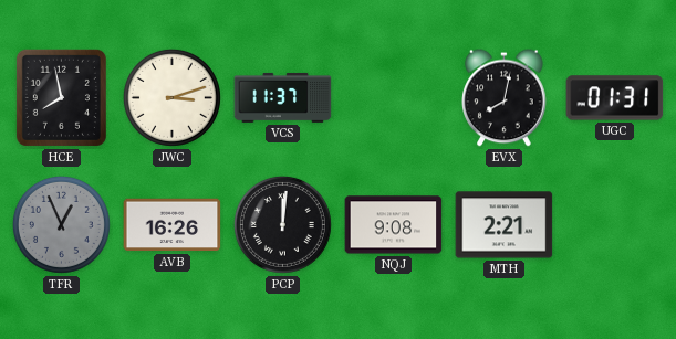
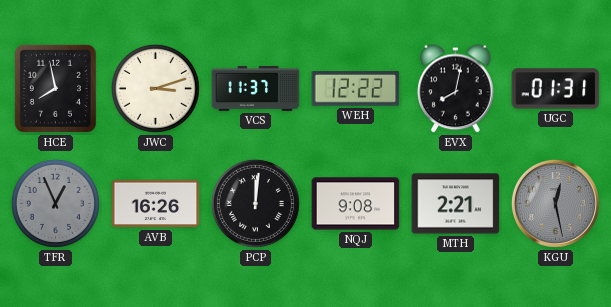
WEH: none -> 12:22
KGU: none -> 12:28
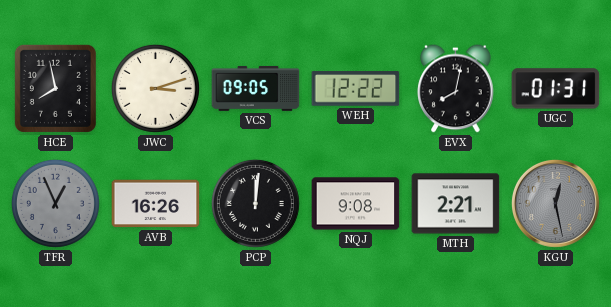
VCS: 11:37 -> 09:05
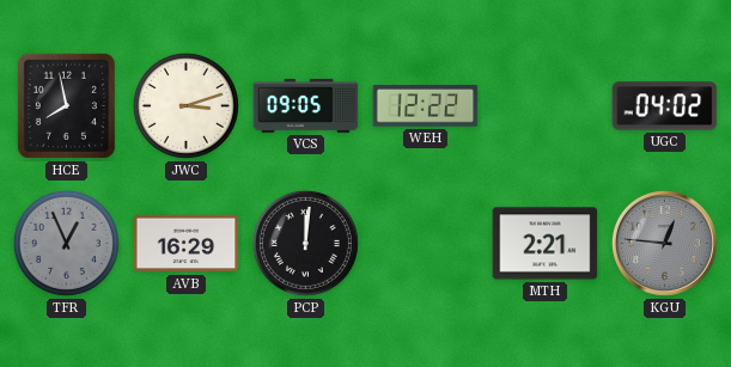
EVX: 8:02 -> none
UGC: 01:31 -> 04:02
AVB: 16:26 -> 16:29
NQJ: 9:08 -> none
KGU: 12:28 -> 12:46
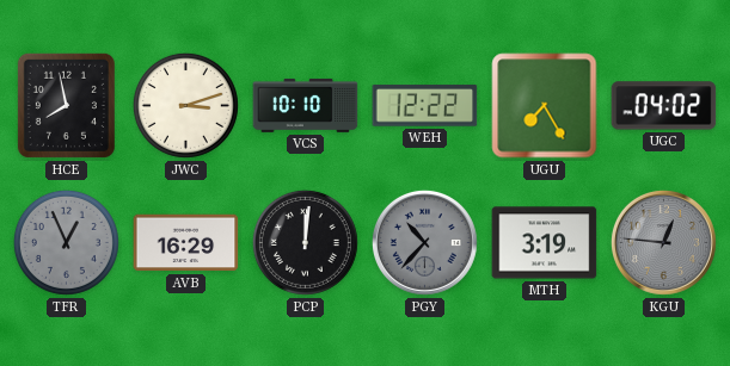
VCS: 09:05 -> 10:10
UGU: none -> 7:25
PGY: none -> 10:37
MTH: 2:21 -> 3:19
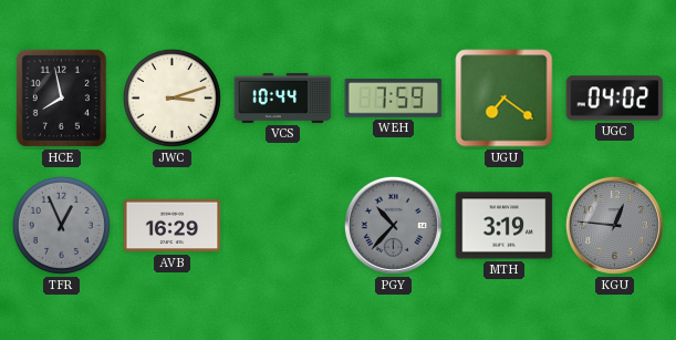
VCS: 10:10 -> 10:44
WEH: 12:22 -> 7:59
UGU: 7:25 -> 7:21
PCP: 12:01 -> none
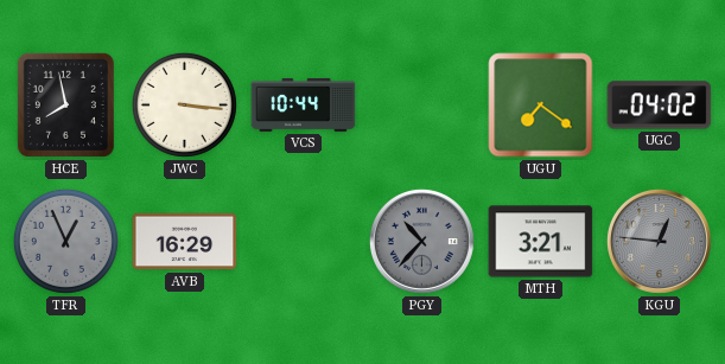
JWC: 3:12 -> 3:16
WEH: 7:59 -> none
MTH: 3:19 -> 3:21
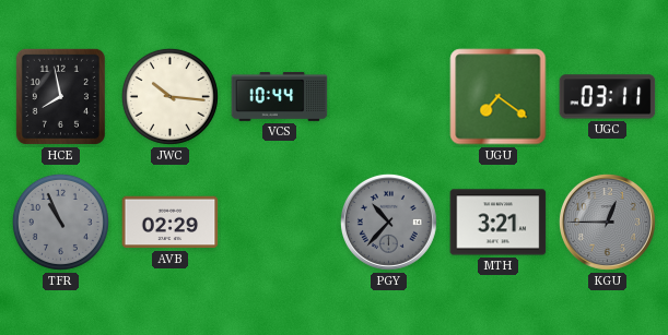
JWC: 3:16 -> 10:16
UGC: 04:02 -> 03:11
TFR: 12:56 -> 10:56
AVB: 16:29 -> 02:29
KGU: 12:46 -> 12:45
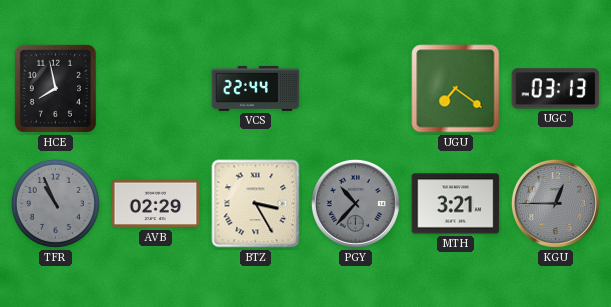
JWC: 10:16 -> none
VCS: 10:44 -> 22:44
UGC: 03:11 -> 03:13
BTZ: none -> 3:25
